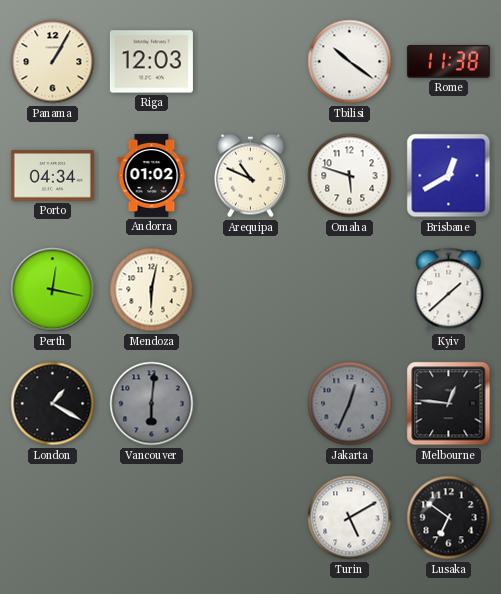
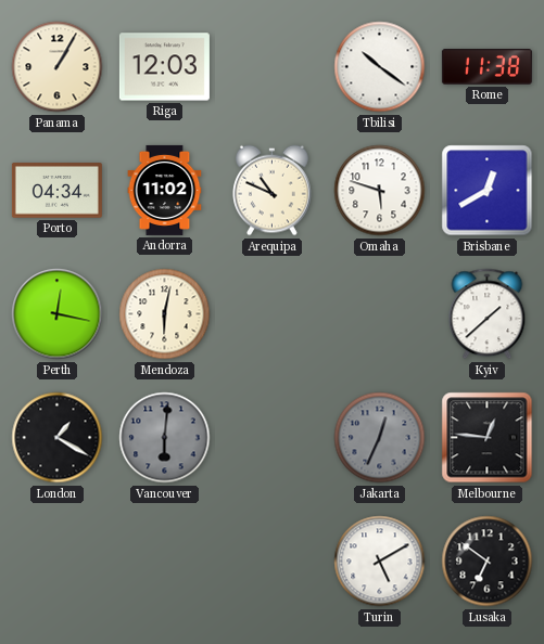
Andorra: 01:02 -> 11:02
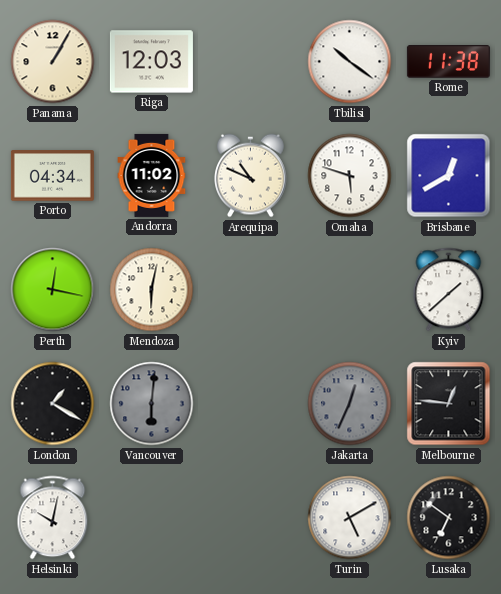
Helsinki: none -> 10:02
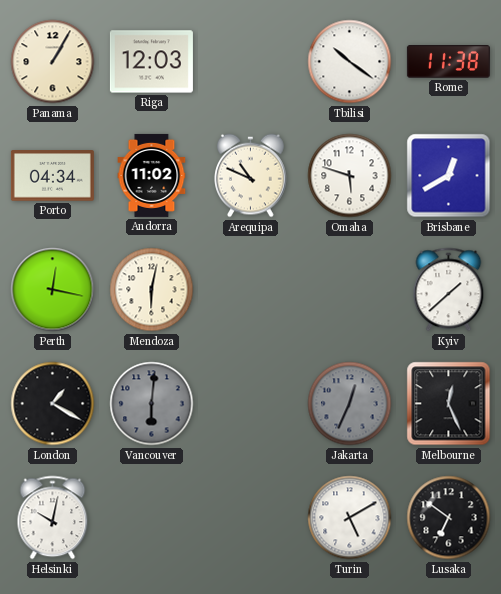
Melbourne: 12:46 -> 12:26
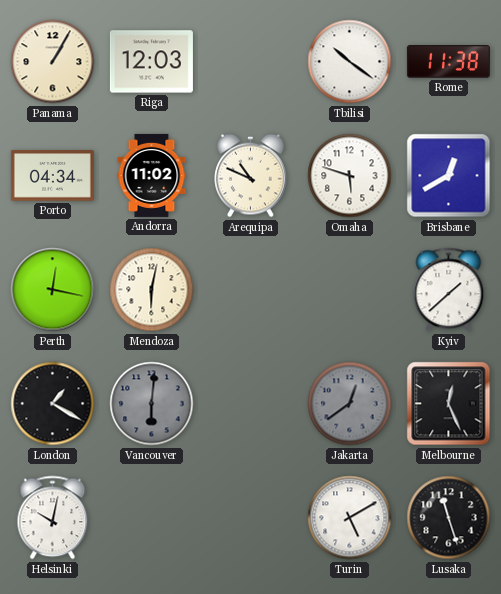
Jakarta: 12:34 -> 12:39
Lusaka: 6:51 -> 11:27
